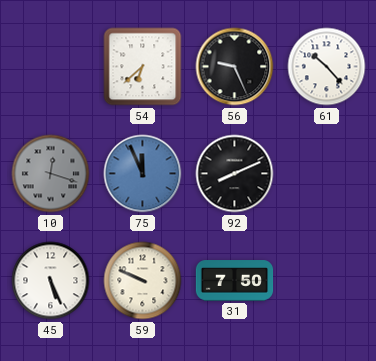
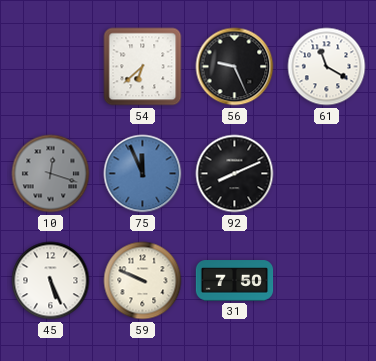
61: 10:23 -> 11:20
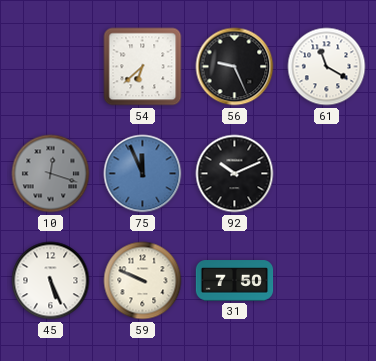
92: 8:11 -> 10:11
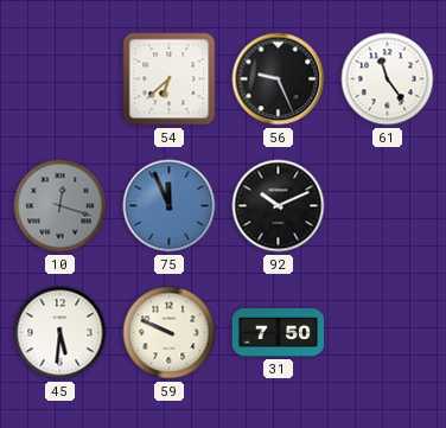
61: 11:20 -> 11:24
45: 5:26 -> 5:31
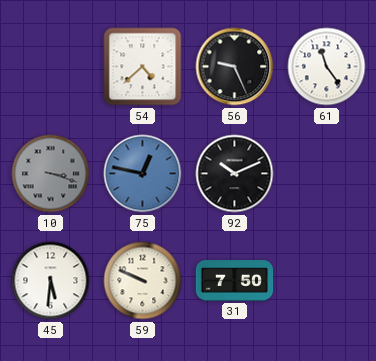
54: 6:38 -> 4:38
10: 12:18 -> 3:18
75: 11:56 -> 12:47
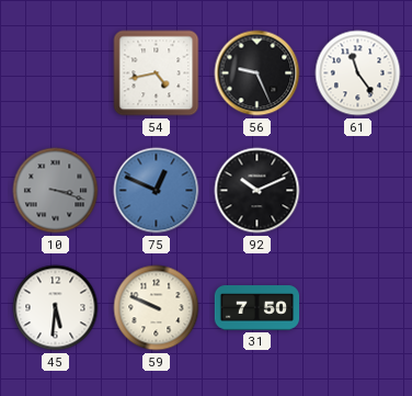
54: 4:38 -> 4:43
75: 12:47 -> 12:49
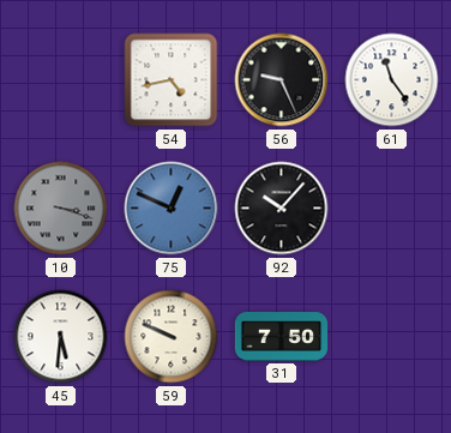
92: 10:11 -> 10:07
